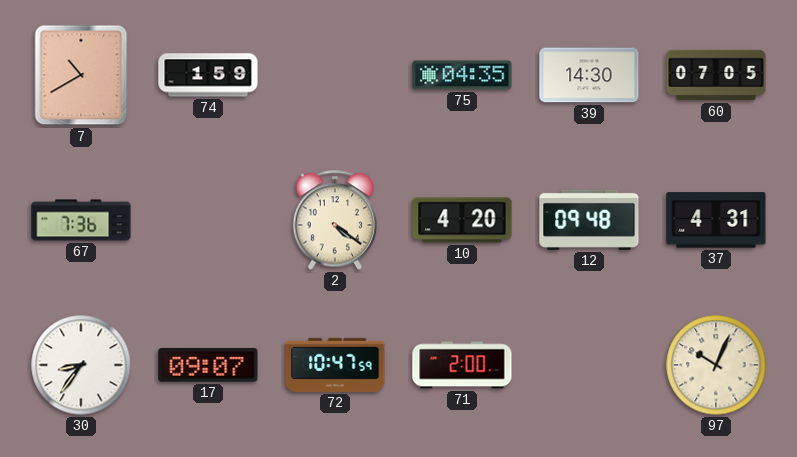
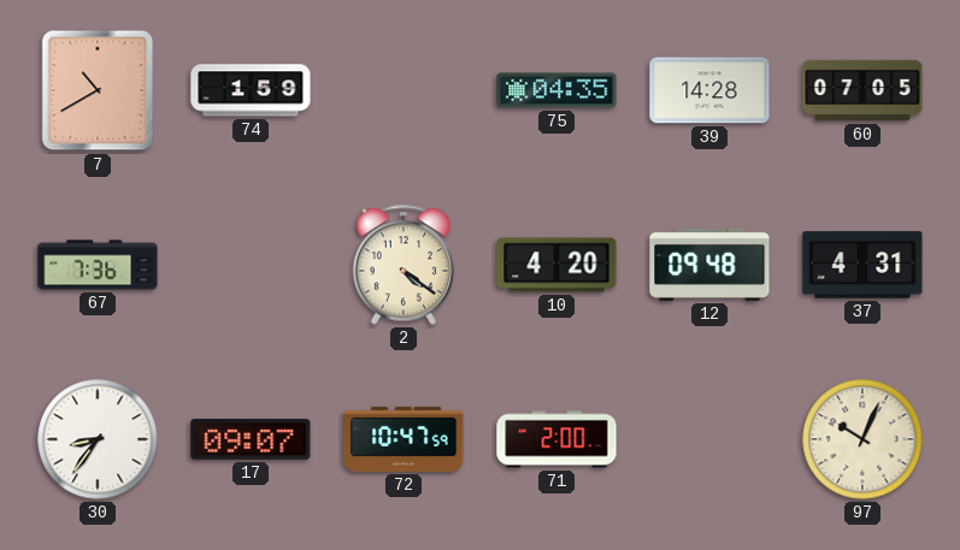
39: 14:30 -> 14:28
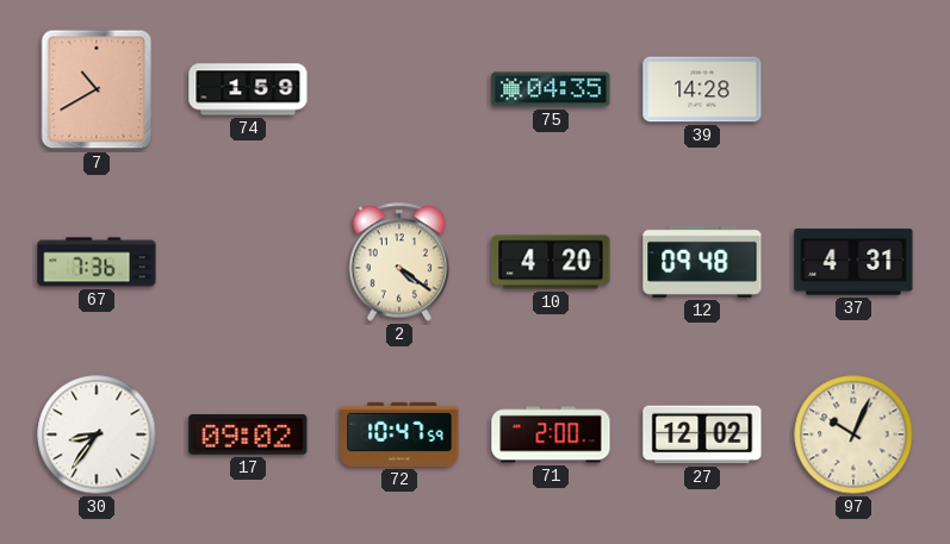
60: 07:05 -> none
17: 09:07 -> 09:02
27: none -> 12:02
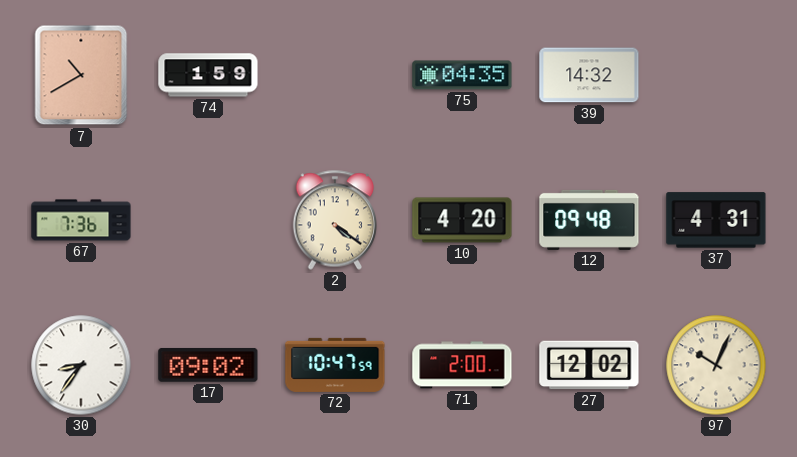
39: 14:28 -> 14:32
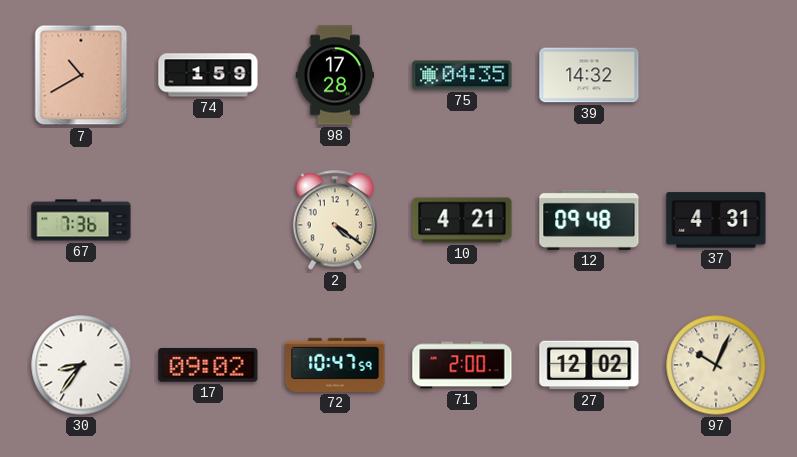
98: none -> 17:28
10: 4:20 -> 4:21
